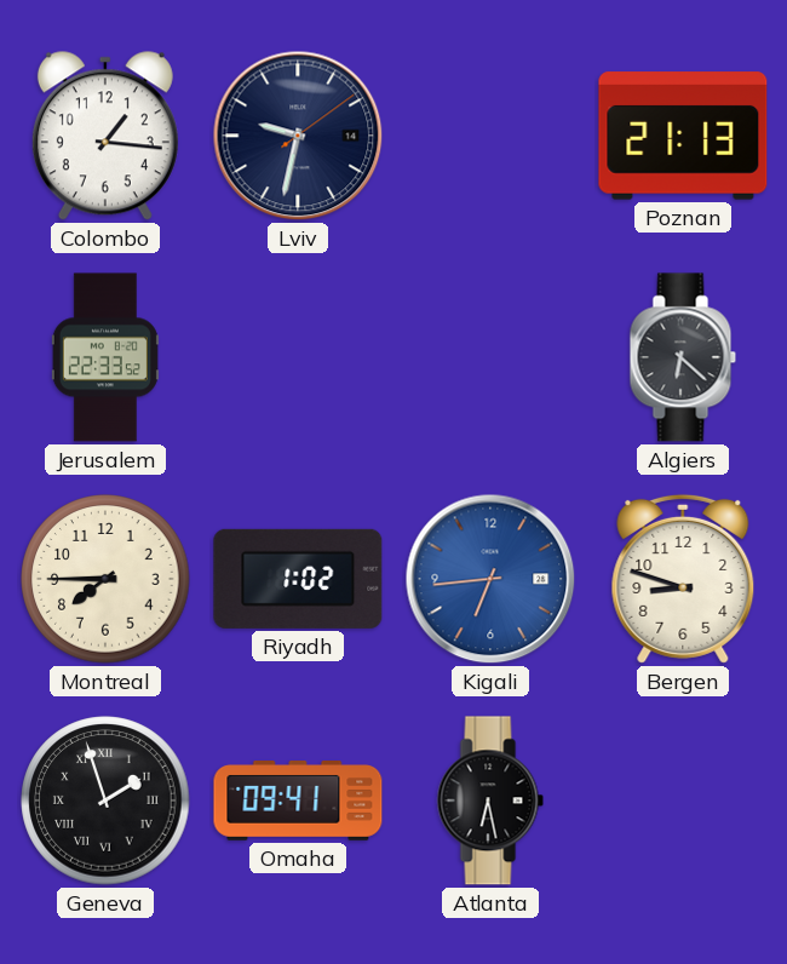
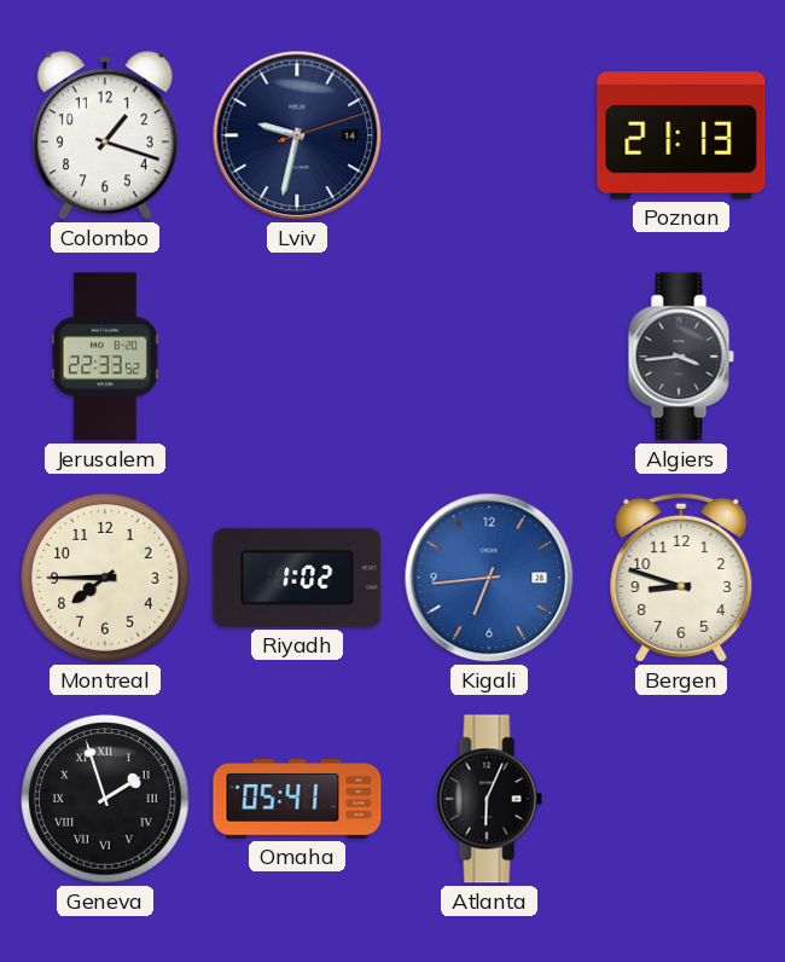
Colombo: 1:16 -> 1:18
Lviv: 9:32:09 -> 9:32:12
Algiers: 6:22 -> 3:44
Omaha: 09:41 -> 05:41
Atlanta: 6:28 -> 6:04
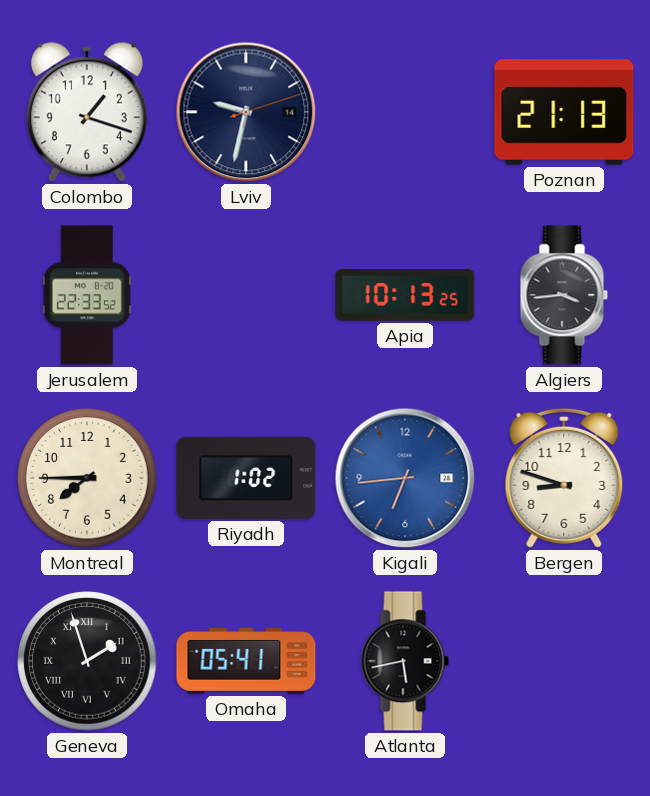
Apia: none -> 10:13
Atlanta: 6:04 -> 5:43
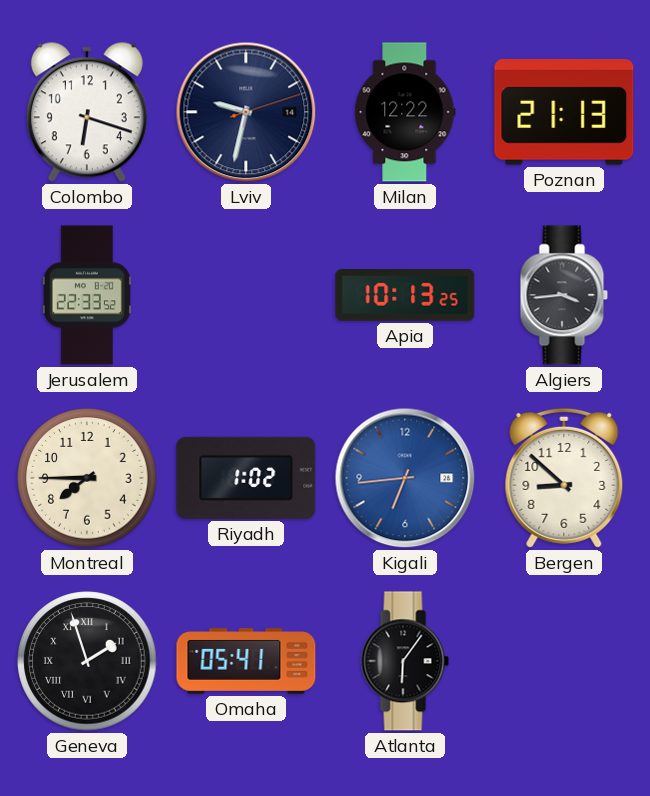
Colombo: 1:18 -> 6:18
Milan: none -> 12:22
Bergen: 8:48 -> 8:52
Atlanta: 5:43 -> 6:06
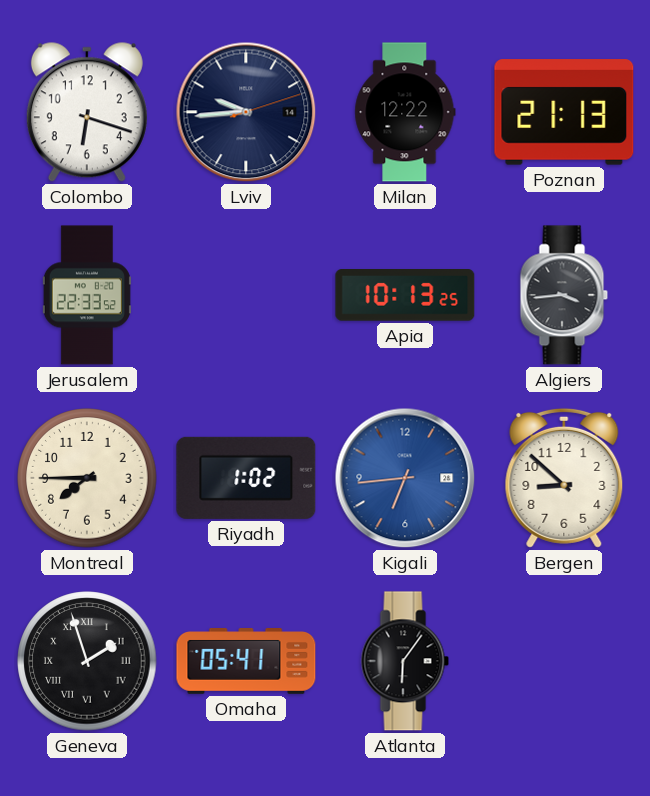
Lviv: 9:32 -> 9:44
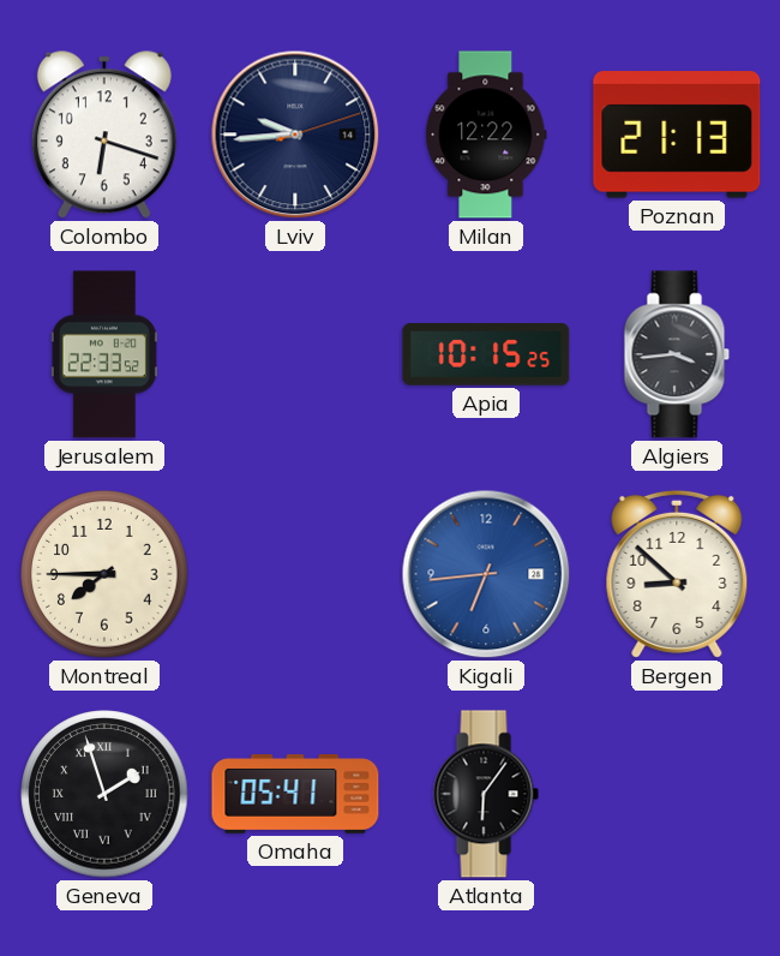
Apia: 10:13 -> 10:15
Riyadh: 1:02 -> none
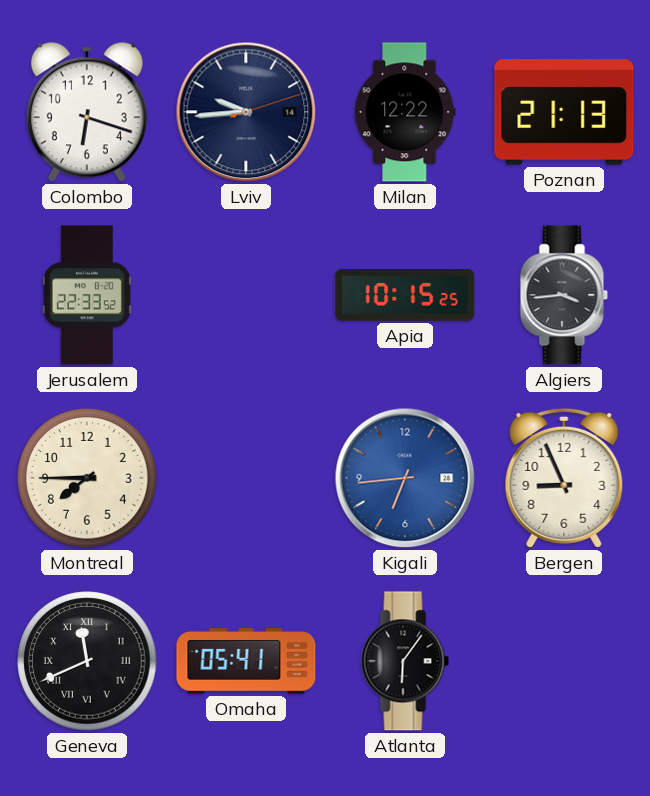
Bergen: 8:52 -> 8:56
Geneva: 1:57 -> 11:41
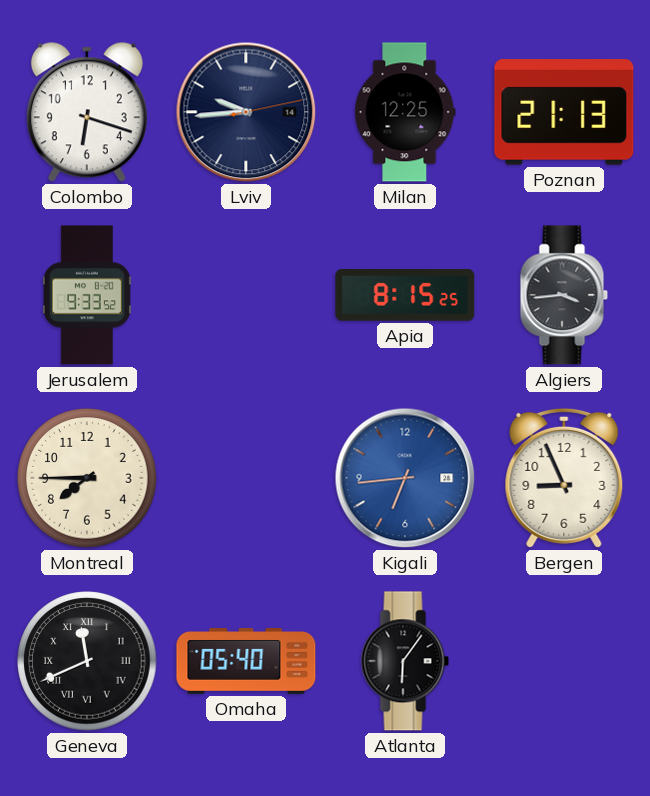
Lviv: 9:44:12 -> 9:44:13
Milan: 12:22 -> 12:25
Jerusalem: 22:33 -> 9:33
Apia: 10:15 -> 8:15
Omaha: 05:41 -> 05:40
